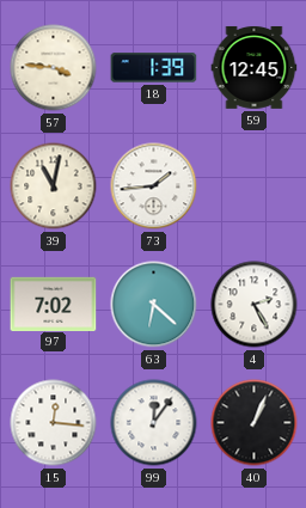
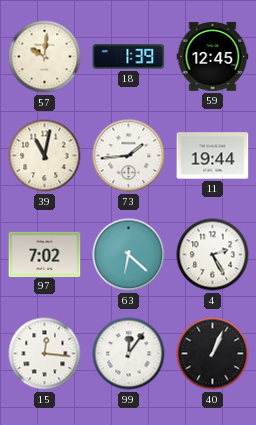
57: 3:46 -> 10:01
11: none -> 19:44
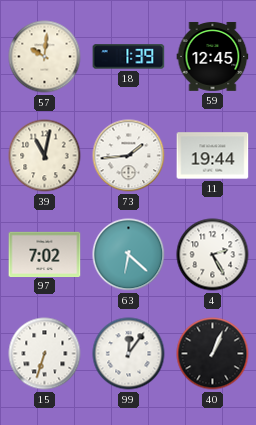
15: 12:16 -> 6:33
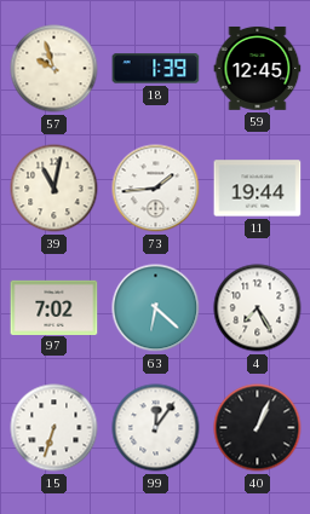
57: 10:01 -> 9:57
4: 2:25 -> 7:25
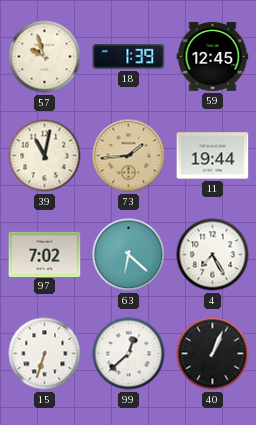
73 dial: white -> champagne
99: 12:06 -> 12:38
